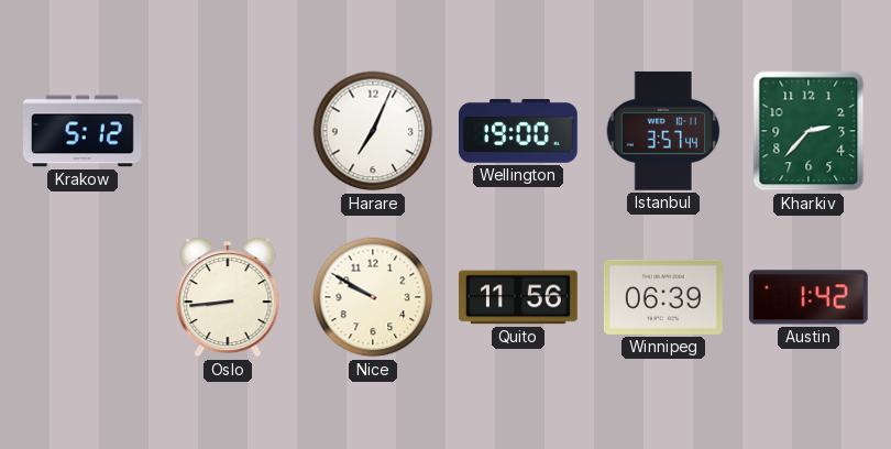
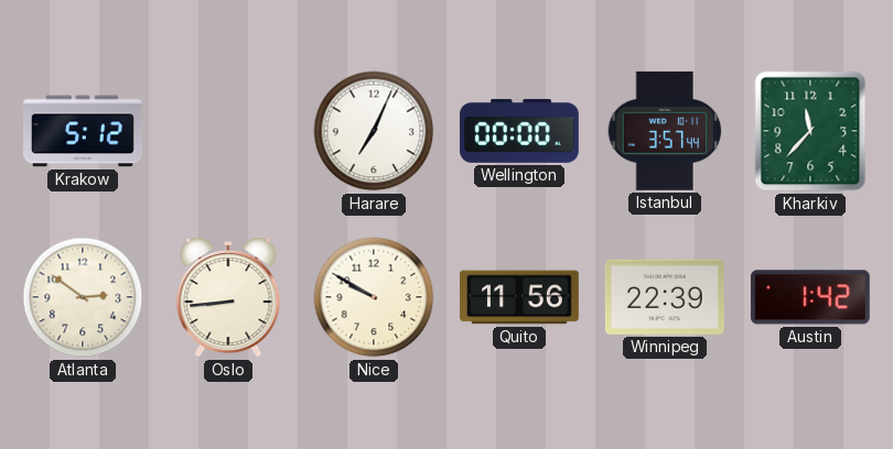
Wellington: 19:00 -> 00:00
Kharkiv: 2:37 -> 11:37
Atlanta: none -> 2:51
Winnipeg: 06:39 -> 22:39
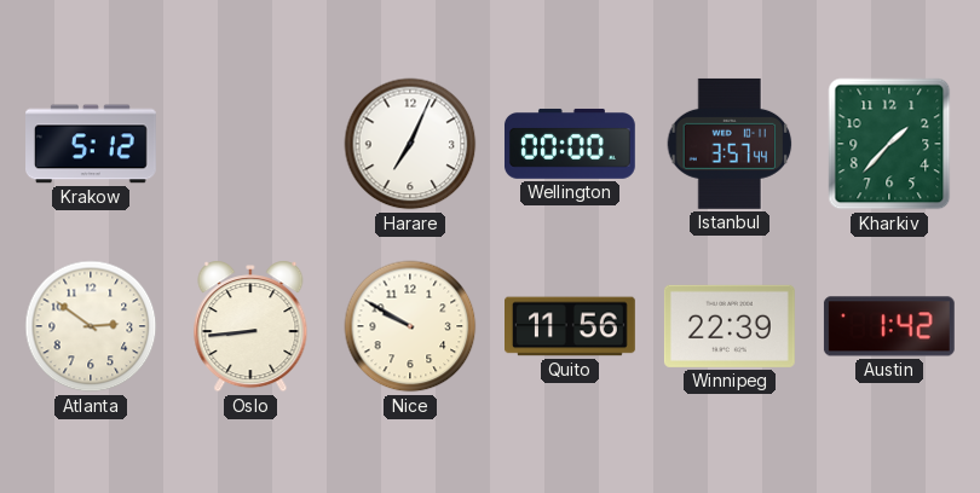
Kharkiv: 11:37 -> 1:37
